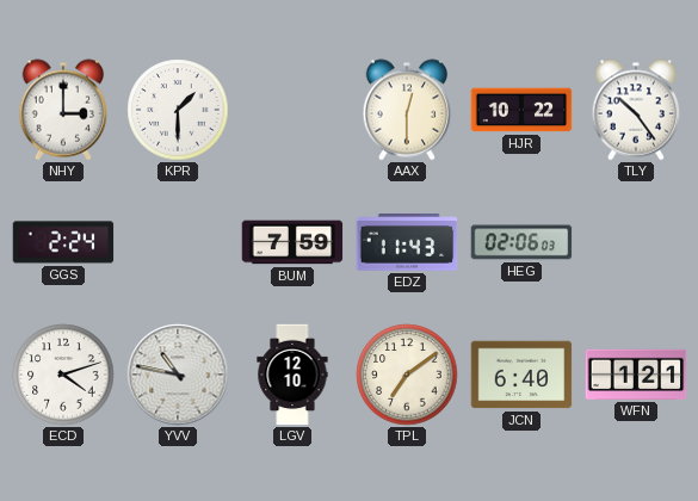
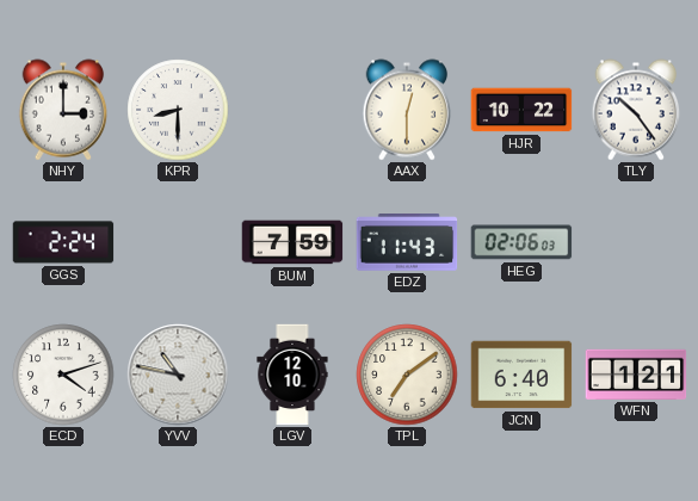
KPR: 1:30 -> 8:30
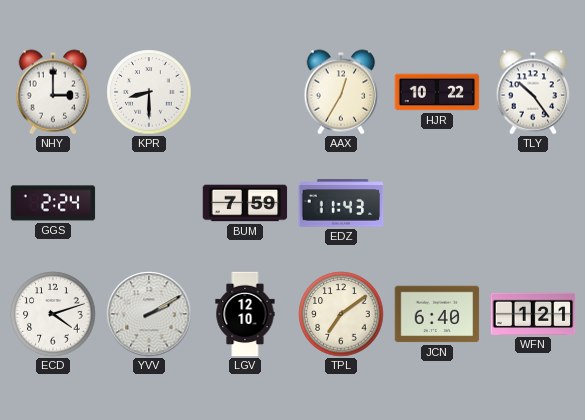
AAX: 12:30 -> 12:35
HEG: 02:06 -> none
YVV: 10:47 -> 2:10
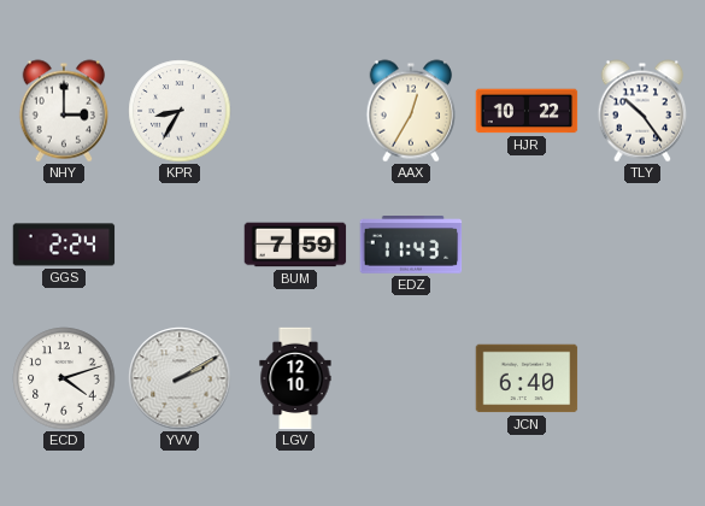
KPR: 8:30 -> 8:35
TPL: 7:09 -> none
WFN: 1:21 -> none
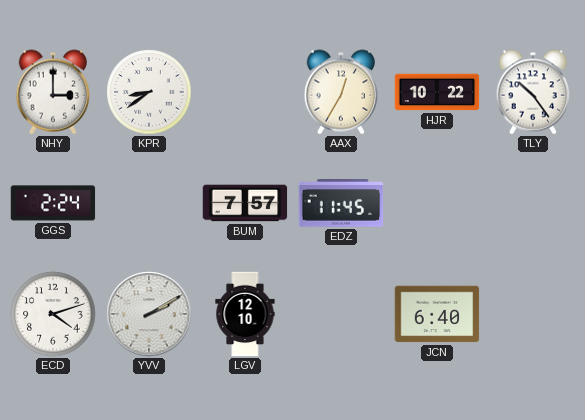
KPR: 8:35 -> 8:39
BUM: 7:59 -> 7:57
EDZ: 11:43 -> 11:45
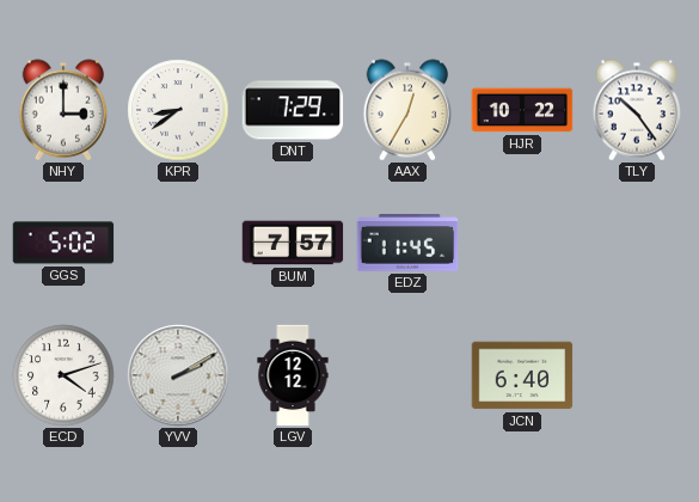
DNT: none -> 7:29
GGS: 2:24 -> 5:02
LGV: 12:10 -> 12:12
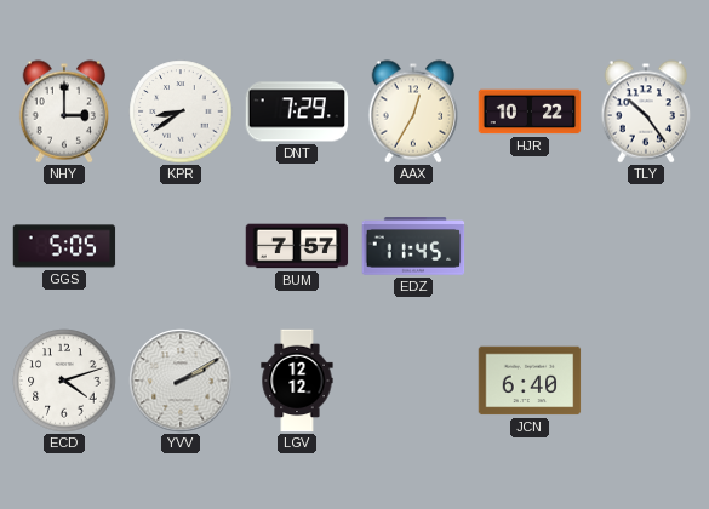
GGS: 5:02 -> 5:05
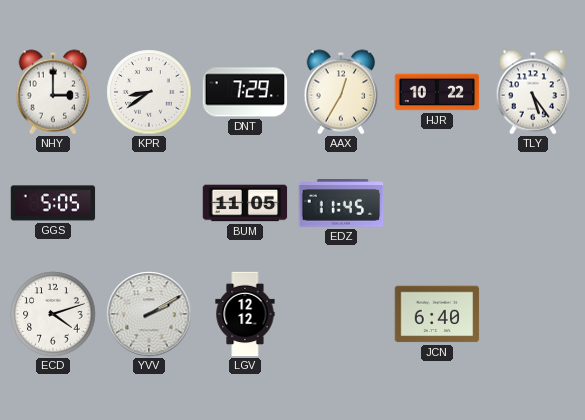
TLY: 10:24 -> 5:24
BUM: 7:57 -> 11:05
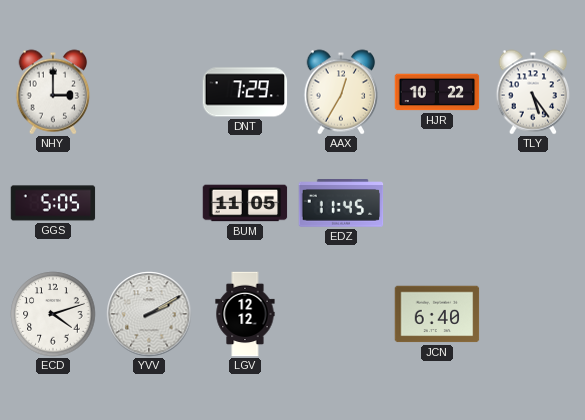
KPR: 8:39 -> none
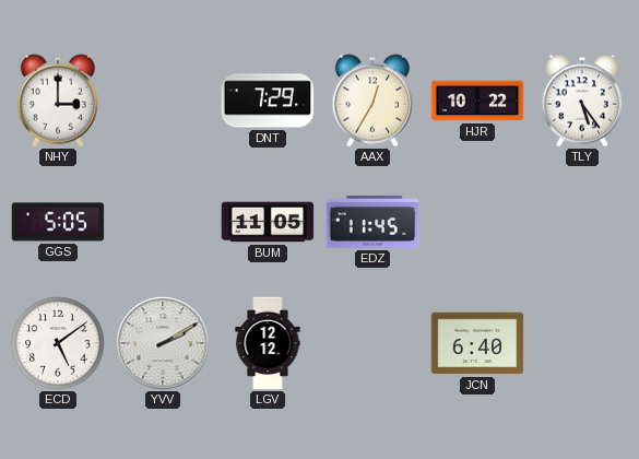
ECD: 4:12 -> 5:09
